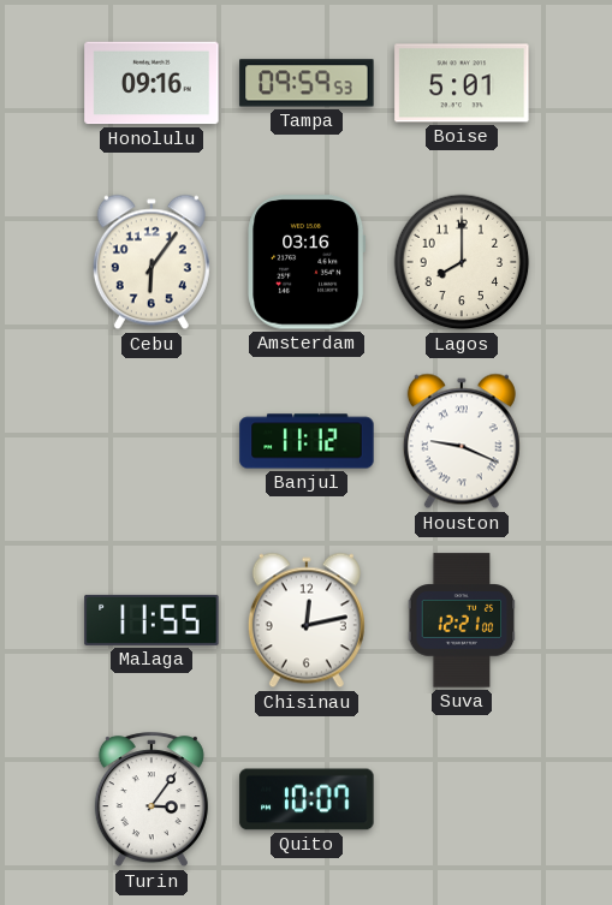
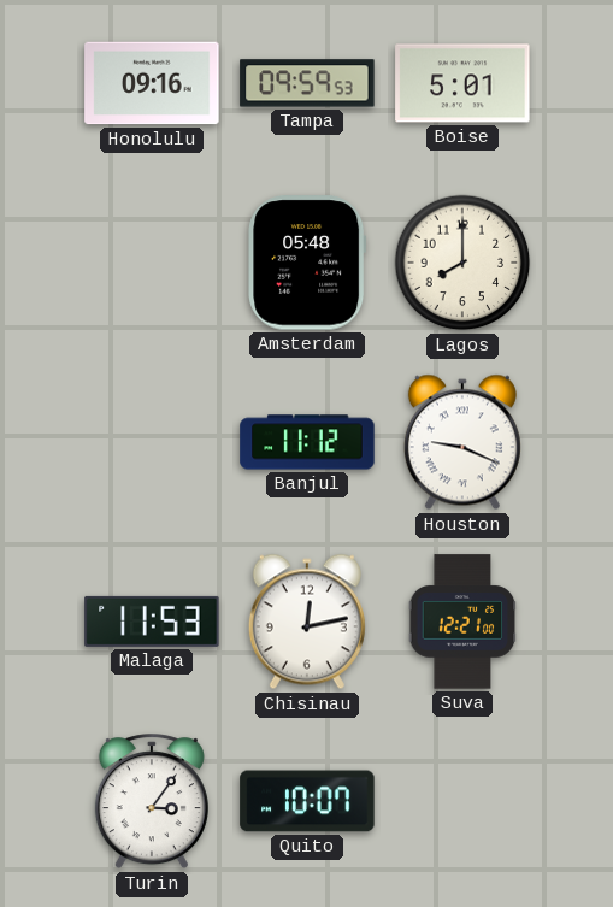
Cebu: 6:06 -> none
Amsterdam: 03:16 -> 05:48
Malaga: 11:55 -> 11:53
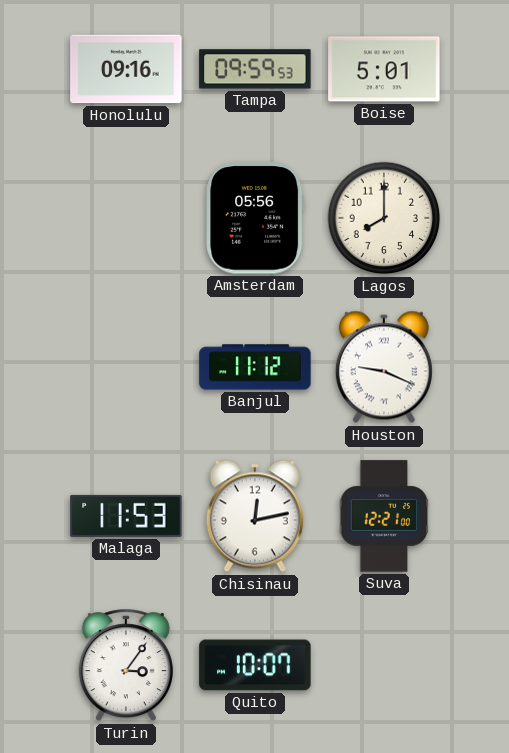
Amsterdam: 05:48 -> 05:56
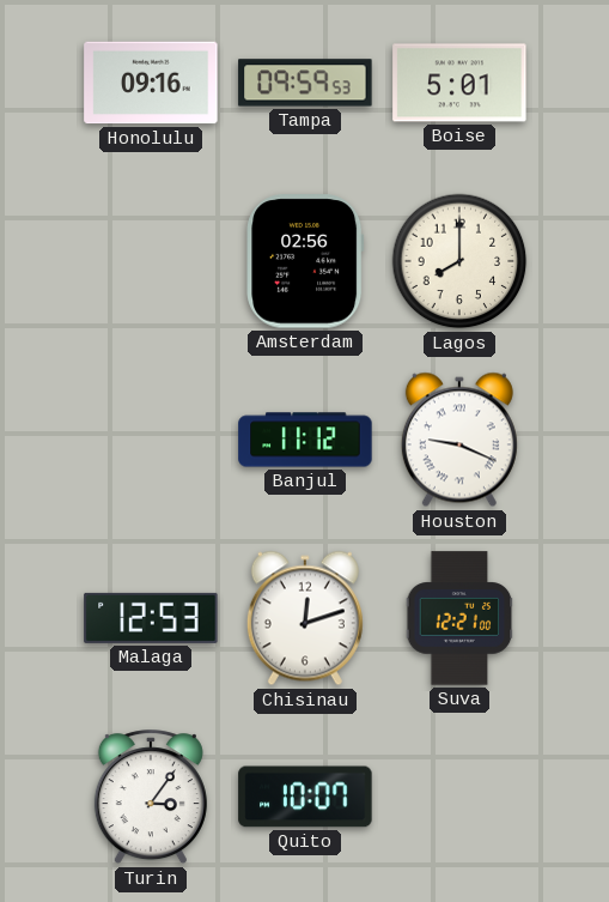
Amsterdam: 05:56 -> 02:56
Malaga: 11:53 -> 12:53
Chisinau: 12:13 -> 12:12
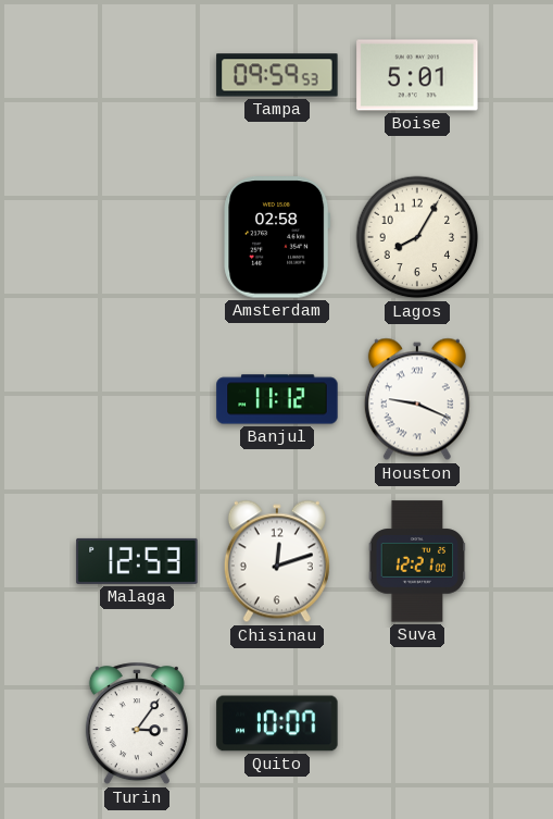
Honolulu: 09:16 -> none
Amsterdam: 02:56 -> 02:58
Lagos: 8:00 -> 8:05
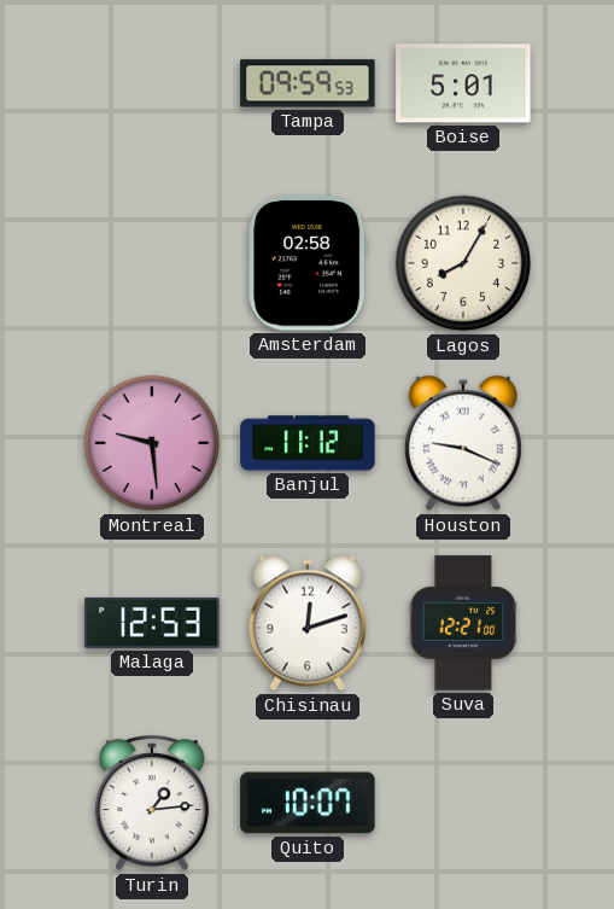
Montreal: none -> 9:29
Turin: 3:06 -> 1:14
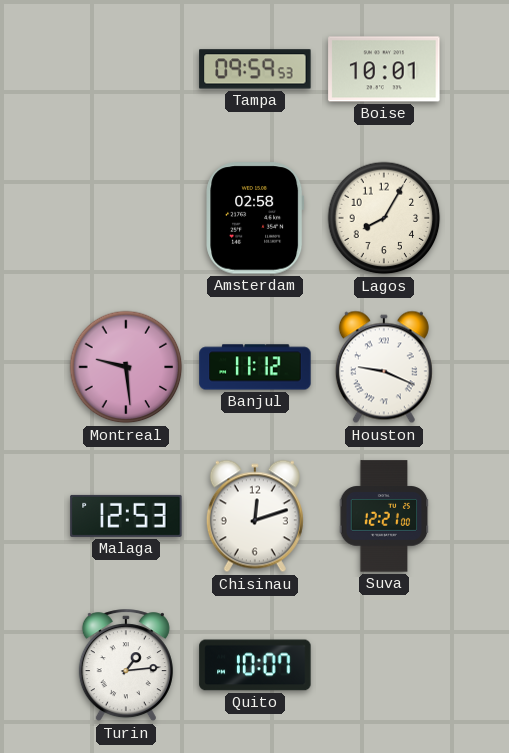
Boise: 5:01 -> 10:01
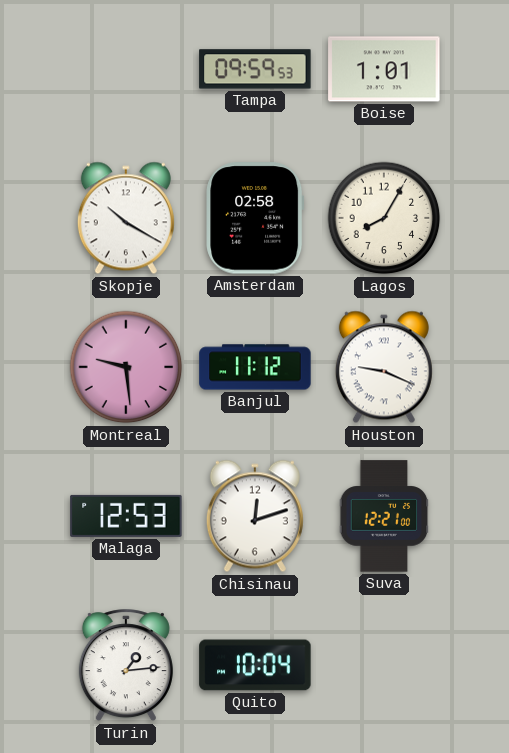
Boise: 10:01 -> 1:01
Skopje: none -> 10:20
Quito: 10:07 -> 10:04
